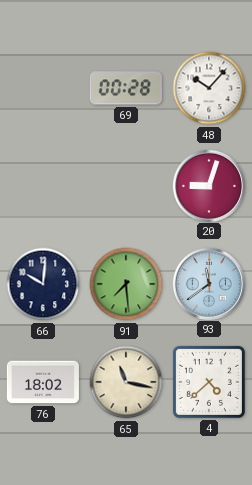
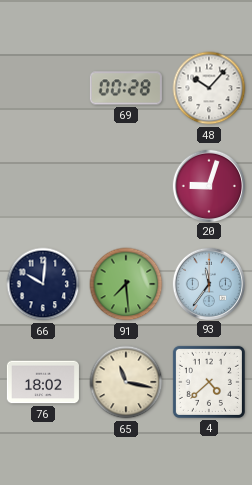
93: 11:39 -> 11:36
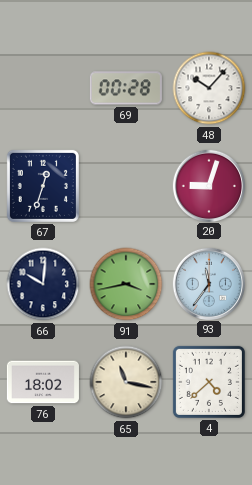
67: none -> 12:33
91: 7:29 -> 3:43
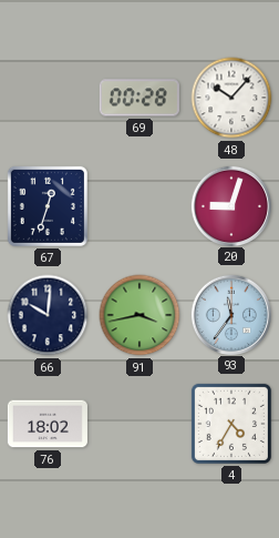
65: 11:17 -> none
4: 4:38 -> 4:35
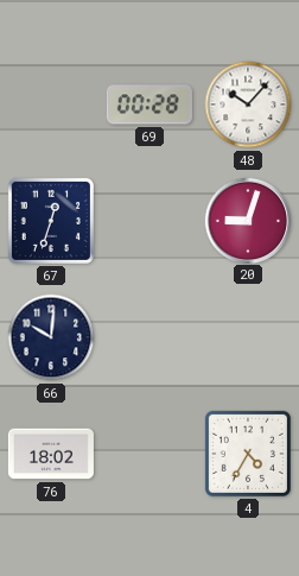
91: 3:43 -> none
93: 11:36 -> none
